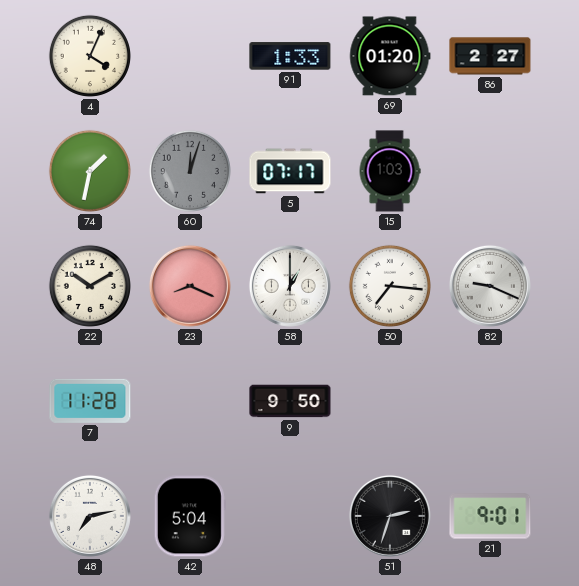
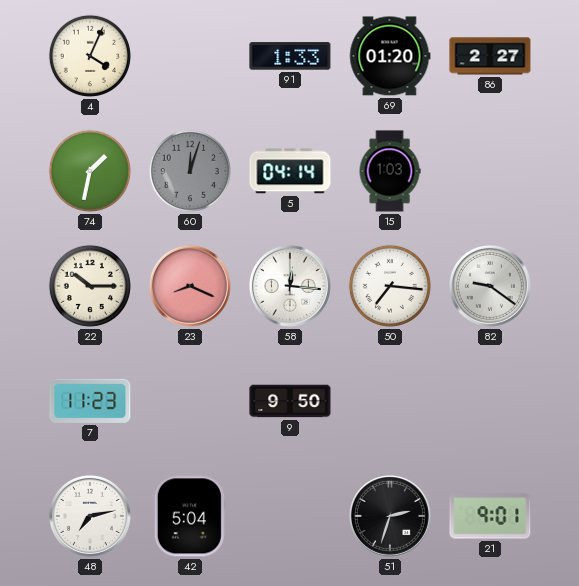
5: 07:17 -> 04:14
22: 10:10 -> 10:15
58: 1:00 -> 12:16
82: 9:19 -> 9:21
7: 11:28 -> 11:23
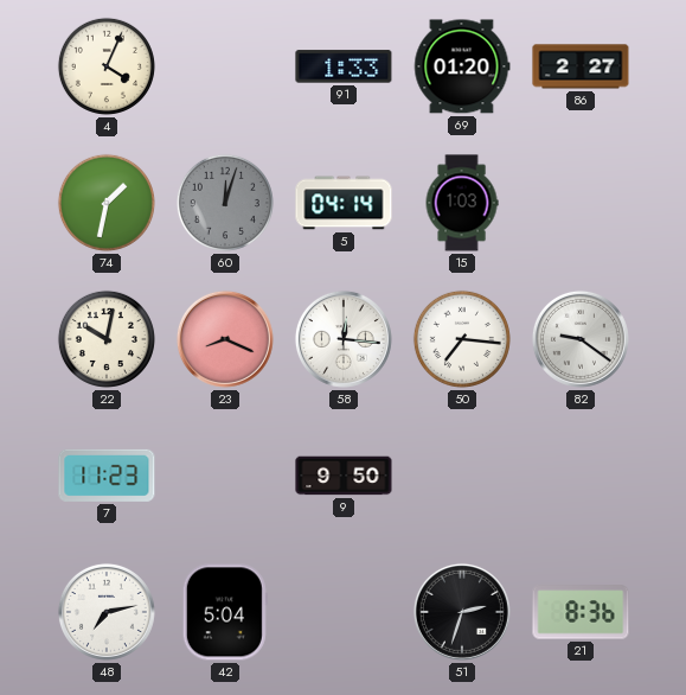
22: 10:15 -> 10:02
21: 9:01 -> 8:36
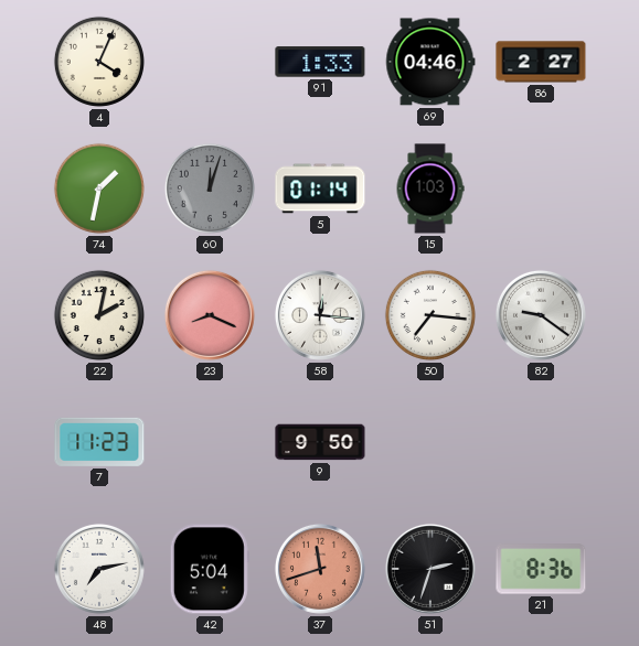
69: 01:20 -> 04:46
5: 04:14 -> 01:14
22: 10:02 -> 2:02
37: none -> 11:42
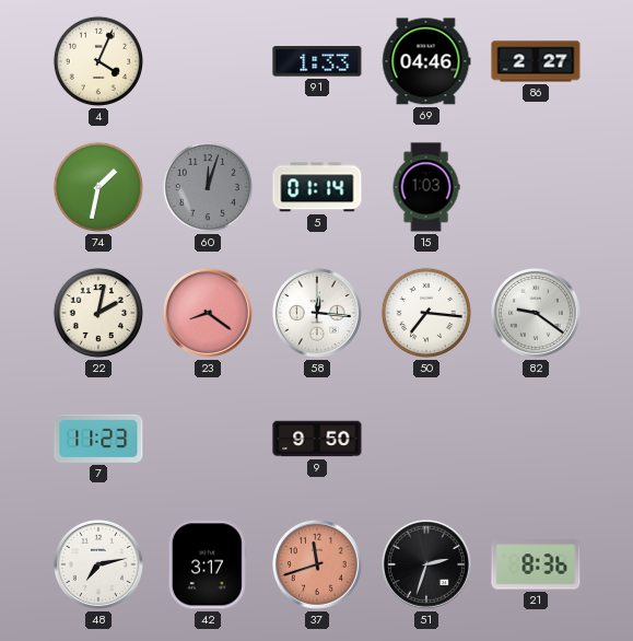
23: 8:19 -> 8:21
42: 5:04 -> 3:17
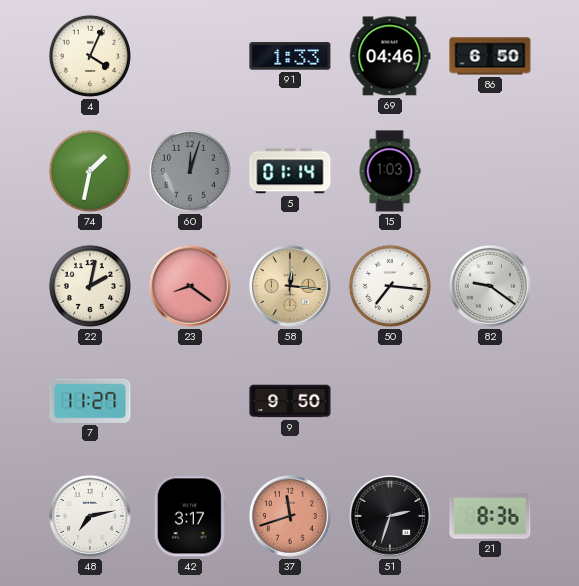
86: 2:27 -> 6:50
58 dial: white -> champagne
7: 11:23 -> 11:27
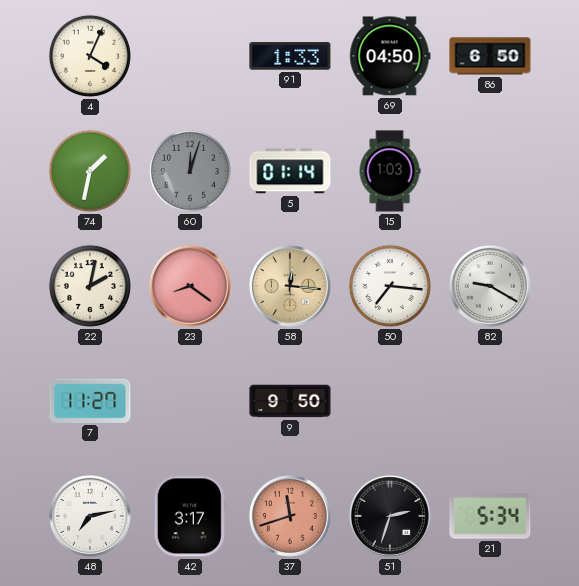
69: 04:46 -> 04:50
82: 9:21 -> 9:20
21: 8:36 -> 5:34
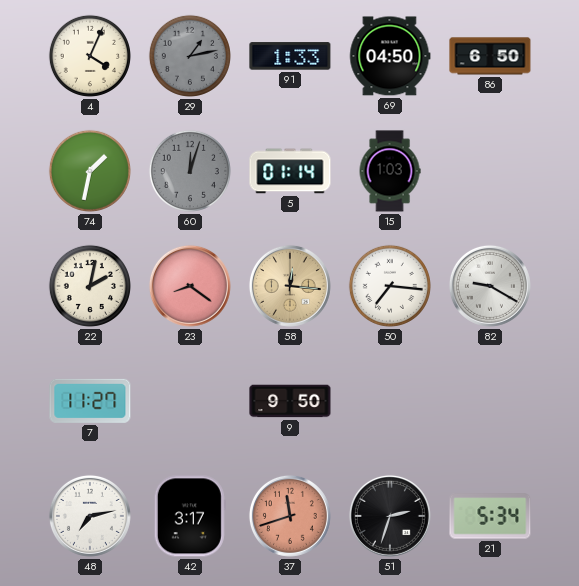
29: none -> 1:13
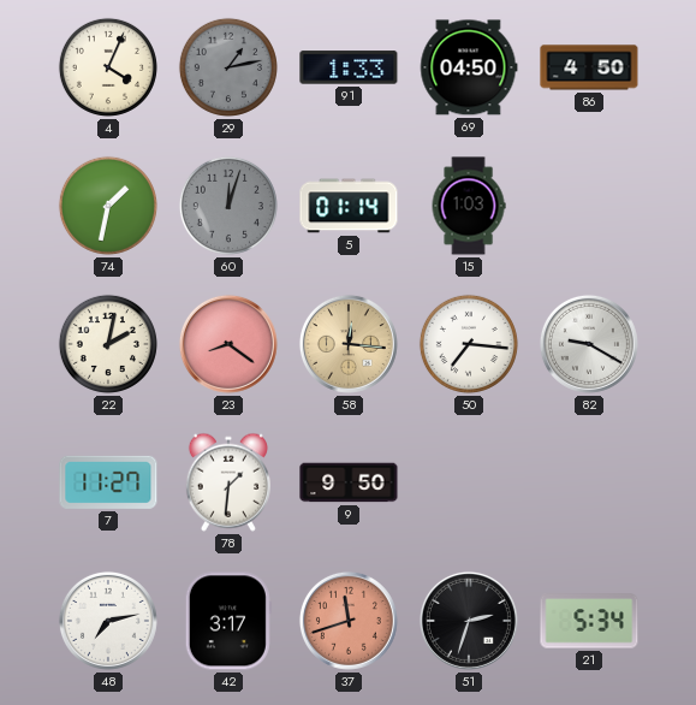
86: 6:50 -> 4:50
78: none -> 1:31
